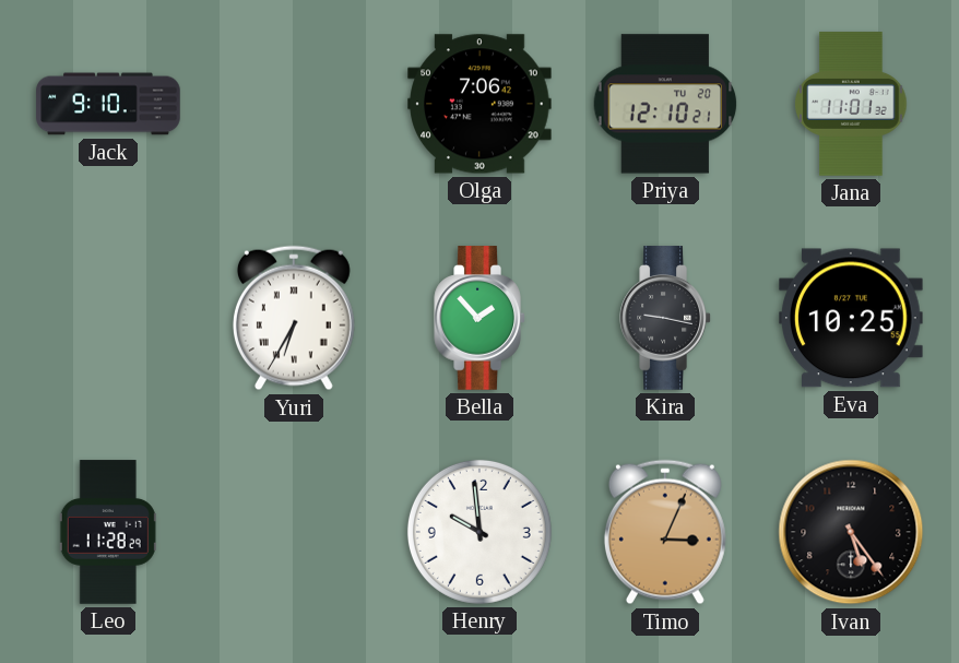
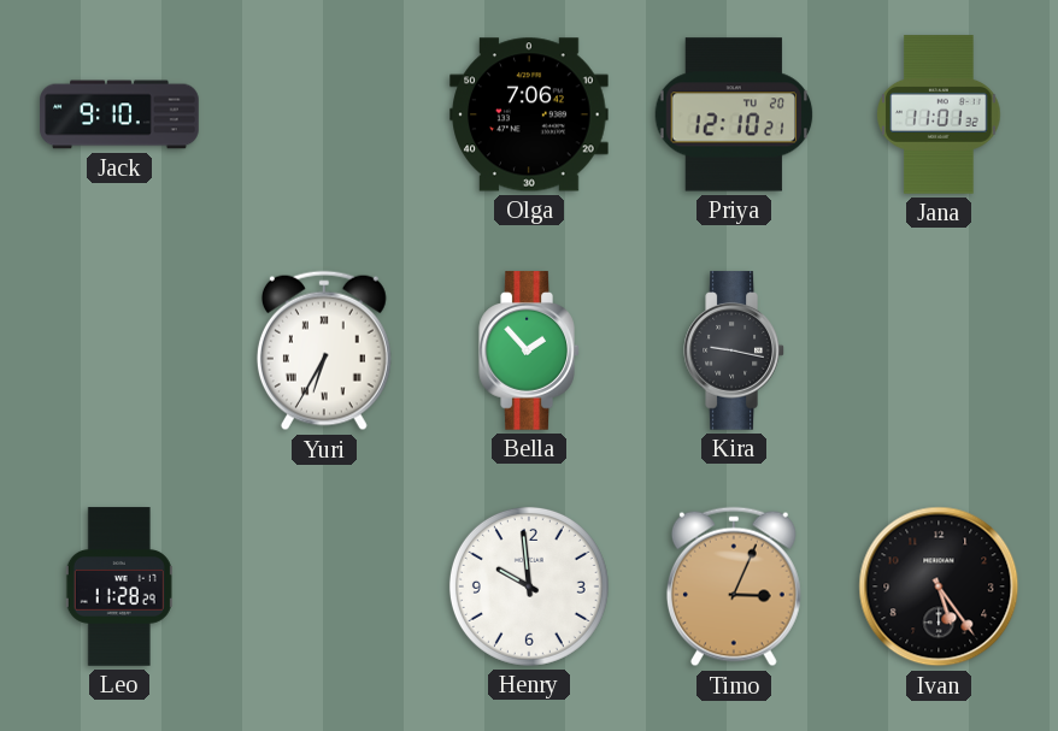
Eva: 10:25 -> none
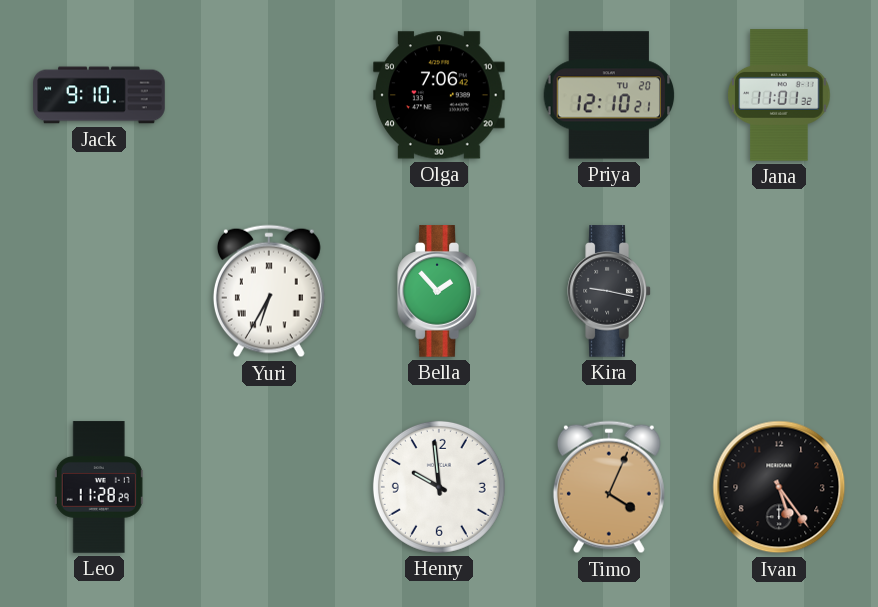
Timo: 3:04 -> 4:04
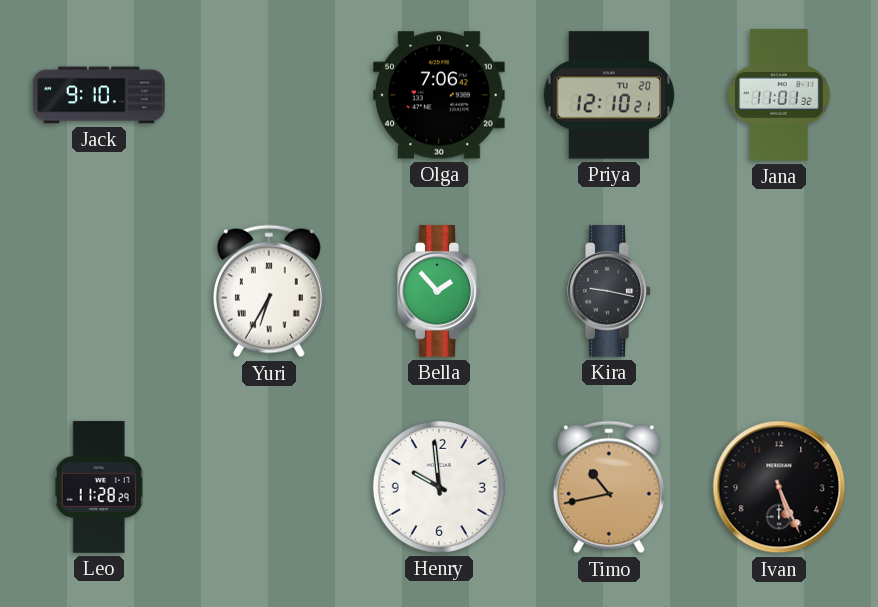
Timo: 4:04 -> 10:43
Ivan: 5:24 -> 5:26
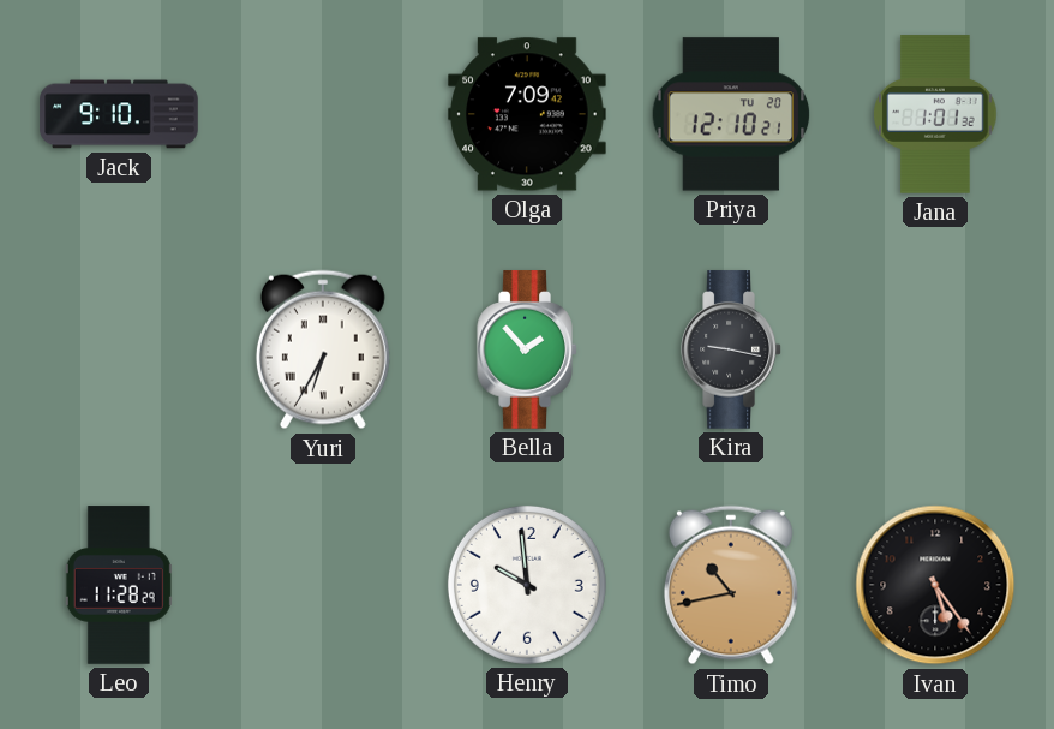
Olga: 7:06 -> 7:09
Jana: 11:01 -> 1:01
Ivan: 5:26 -> 5:24
